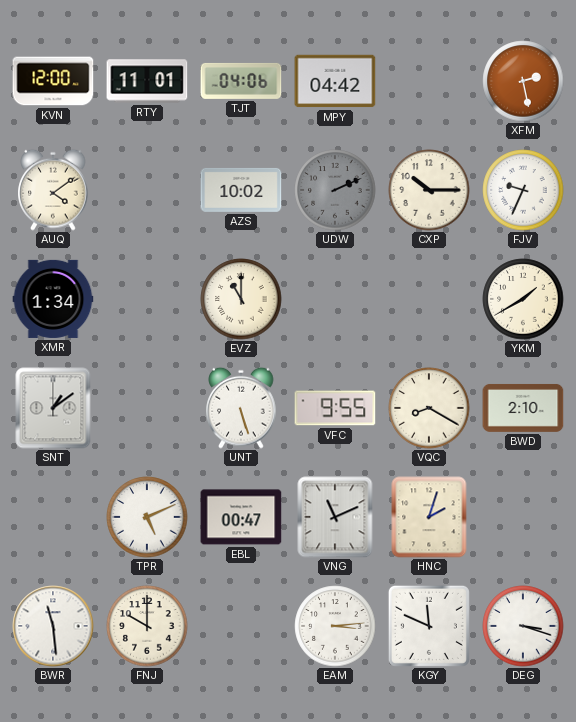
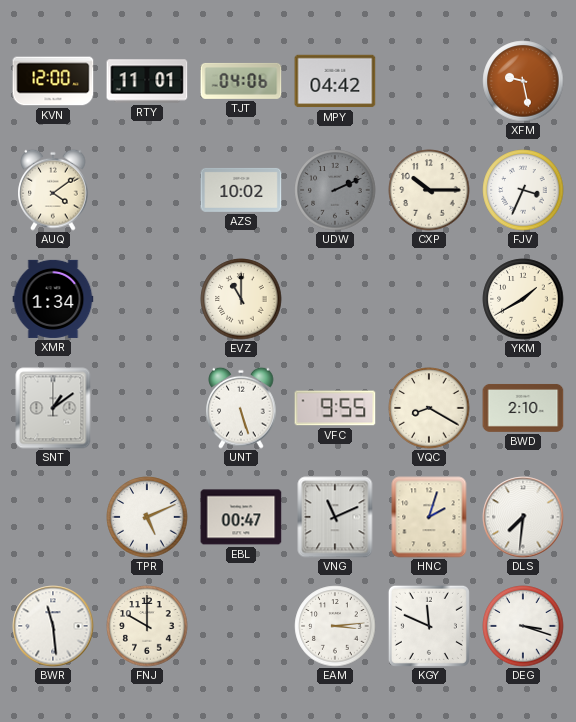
XFM: 2:28 -> 9:28
FJV: 9:34 -> 3:34
DLS: none -> 7:31
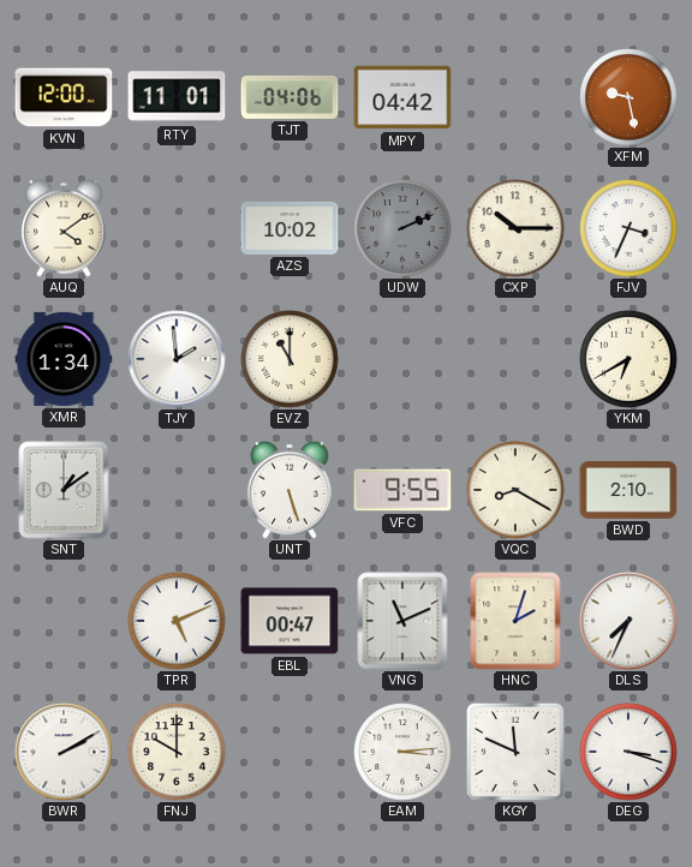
TJY: none -> 1:59
YKM: 1:40 -> 6:40
DLS: 7:31 -> 7:34
BWR: 11:29 -> 2:10
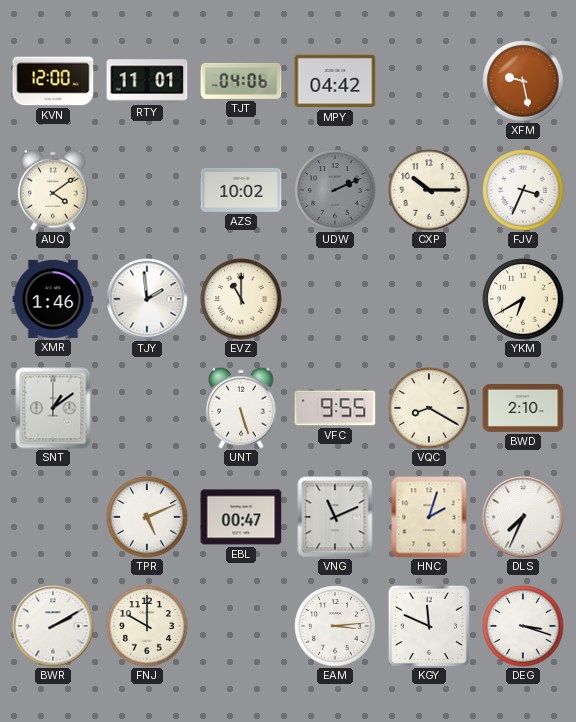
XMR: 1:34 -> 1:46
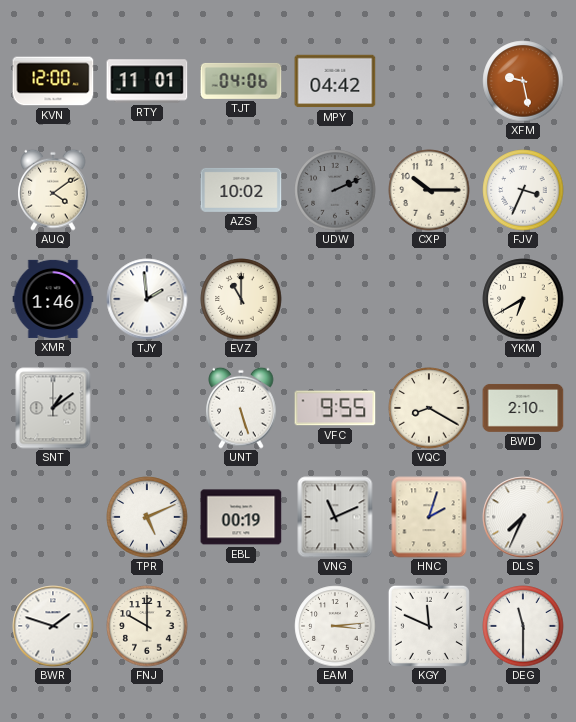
EBL: 00:47 -> 00:19
BWR: 2:10 -> 1:48
DEG: 3:18 -> 11:30
